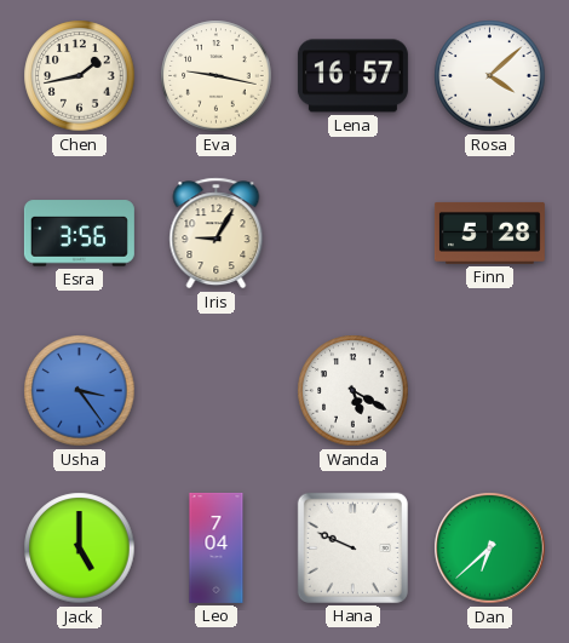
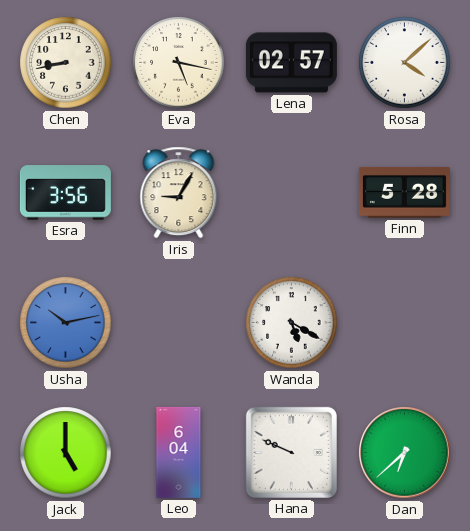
Chen: 1:43 -> 8:43
Eva: 9:17 -> 5:17
Lena: 16:57 -> 02:57
Usha: 3:24 -> 10:13
Leo: 7:04 -> 6:04
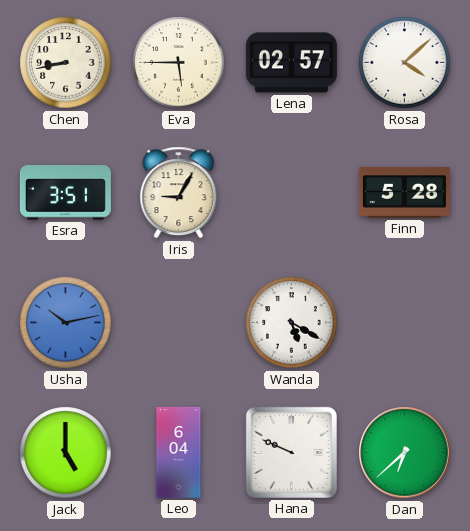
Eva: 5:17 -> 5:45
Esra: 3:56 -> 3:51
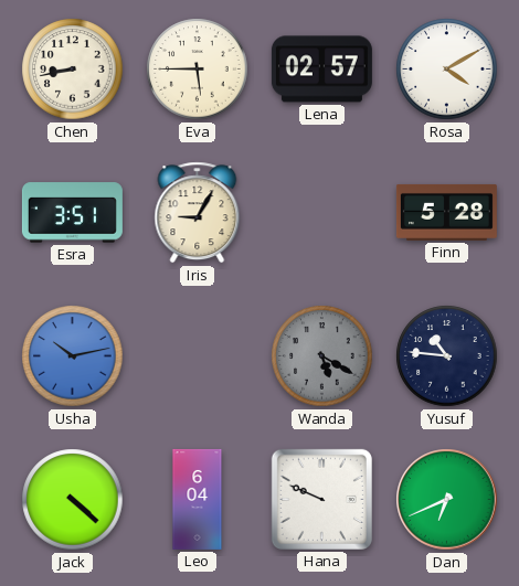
Rosa: 4:08 -> 4:10
Wanda dial: white -> grey
Yusuf: none -> 10:46
Jack: 5:00 -> 4:22
Dan: 6:38 -> 6:41
